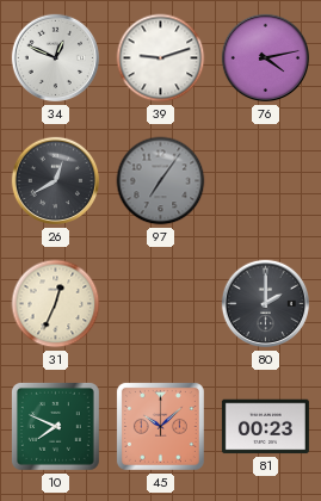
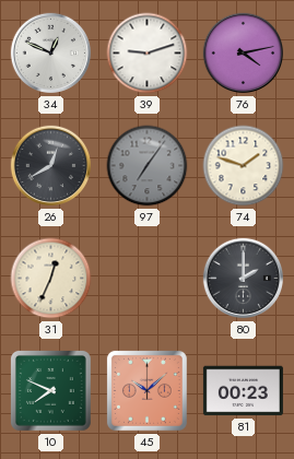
74: none -> 1:48
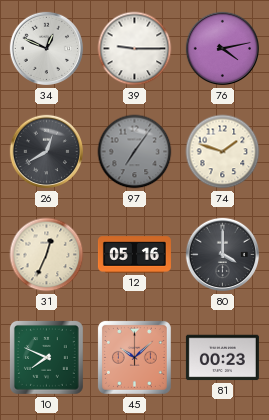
39: 9:12 -> 9:15
12: none -> 05:16
80: 2:00 -> 4:00
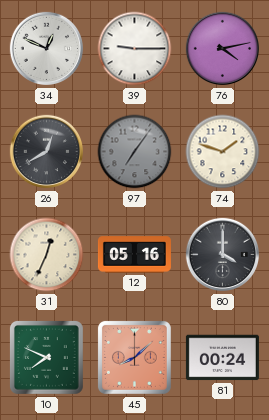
45: 10:08 -> 8:08
81: 00:23 -> 00:24
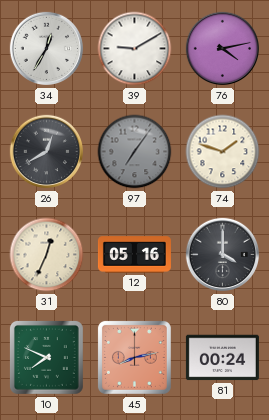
34: 12:49 -> 12:35
39: 9:15 -> 9:10
45: 8:08 -> 8:13
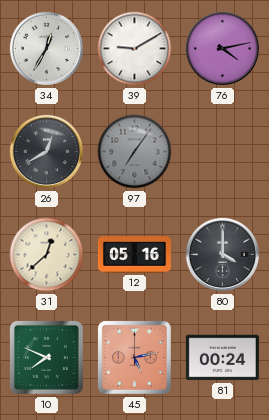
74: 1:48 -> none
31: 12:34 -> 12:38
45: 8:13 -> 5:13
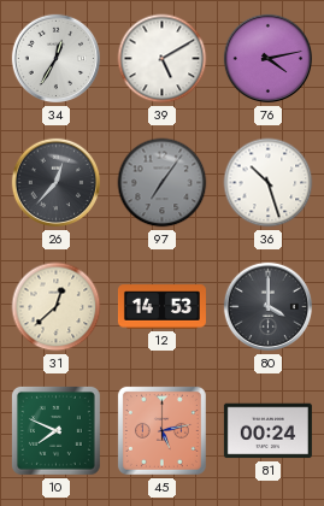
39: 9:10 -> 5:10
26: 12:40 -> 12:37
36: none -> 10:27
12: 05:16 -> 14:53
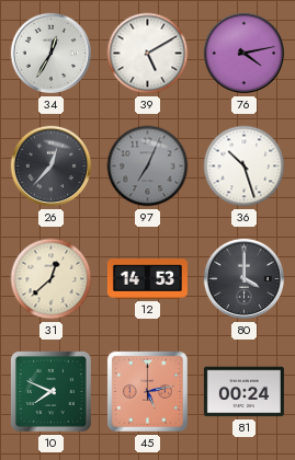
97: 7:06 -> 7:04
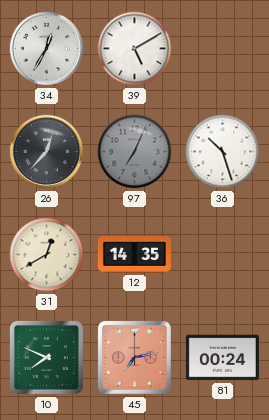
76: 4:13 -> none
31: 12:38 -> 12:40
12: 14:53 -> 14:35
80: 4:00 -> none
45: 5:13 -> 7:13
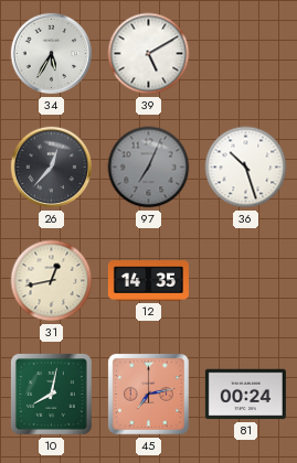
34: 12:35 -> 5:35
31: 12:40 -> 12:43
10: 7:49 -> 8:02
